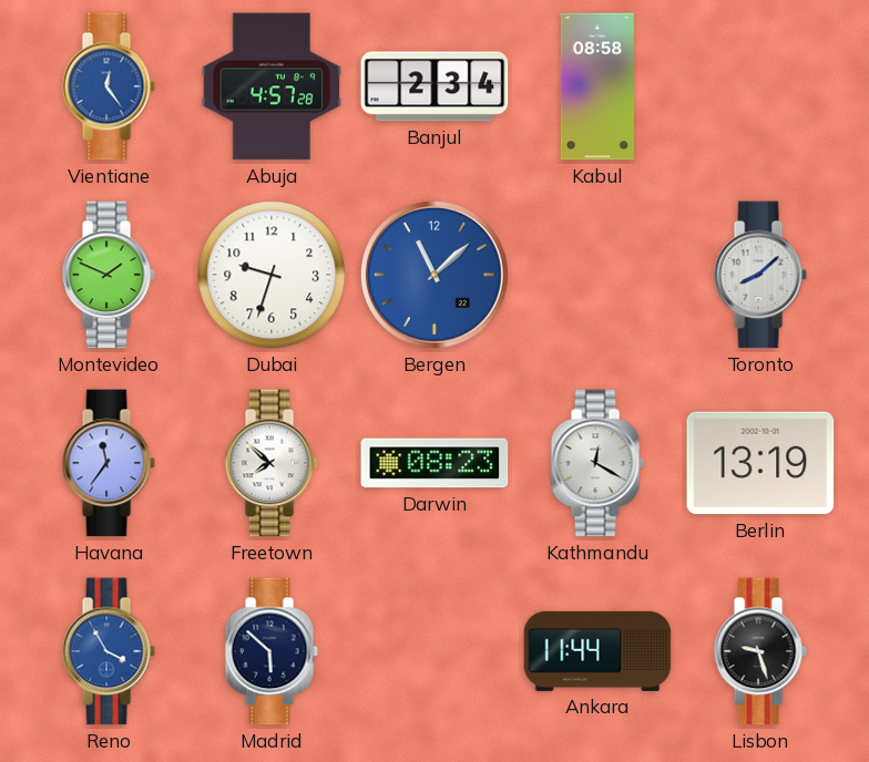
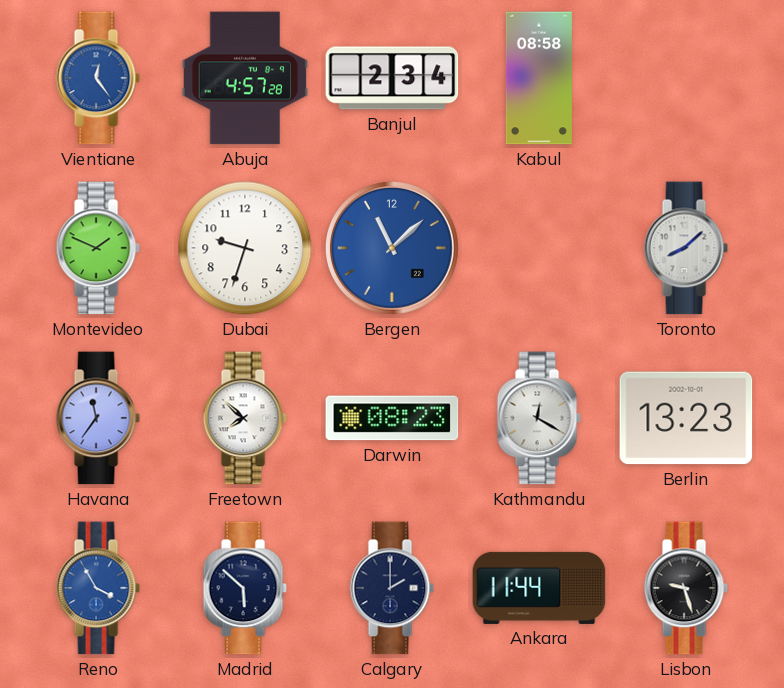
Berlin: 13:19 -> 13:23
Calgary: none -> 2:00
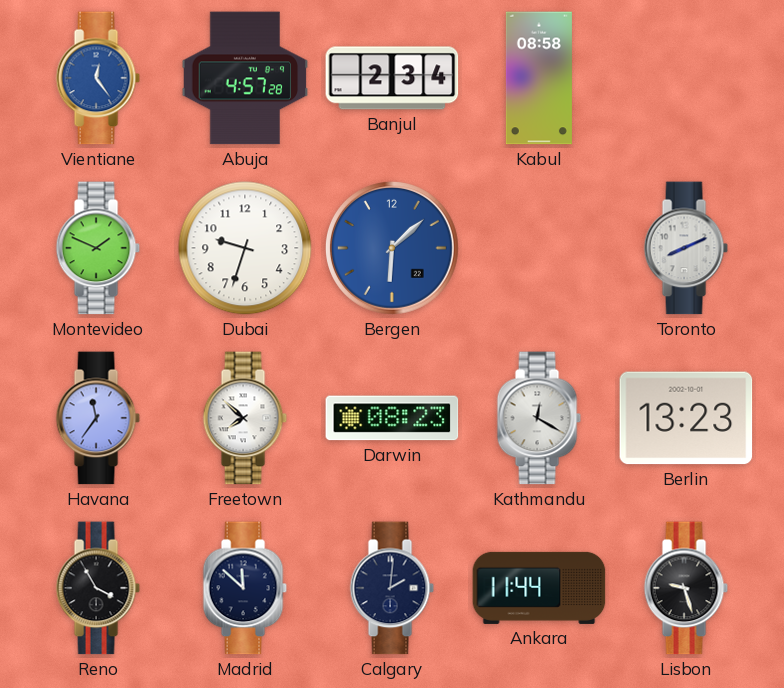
Bergen: 11:08 -> 6:08
Toronto: 8:08 -> 8:11
Reno dial: blue -> black
Madrid: 5:52 -> 11:52
Calgary: 2:00 -> 2:01
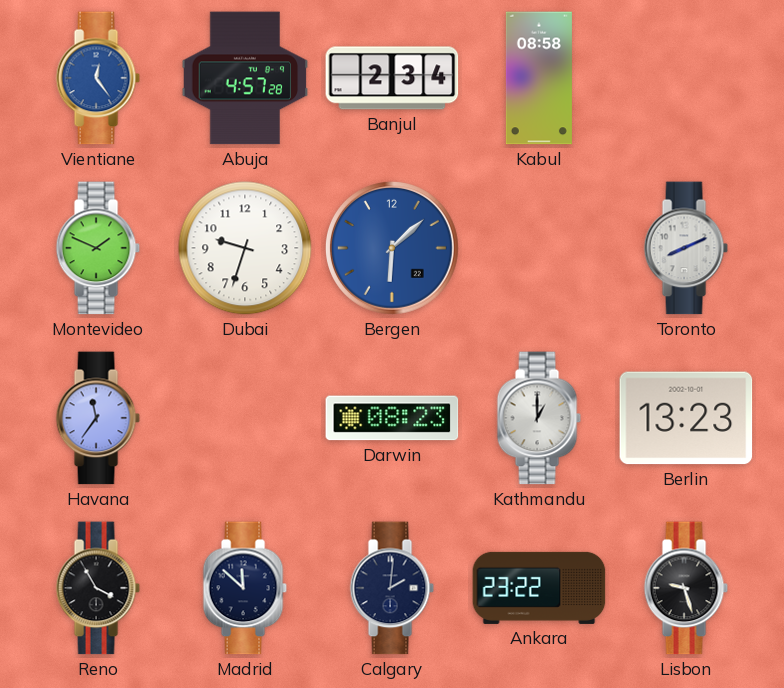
Freetown: 7:52 -> none
Kathmandu: 12:20 -> 1:00
Ankara: 11:44 -> 23:22
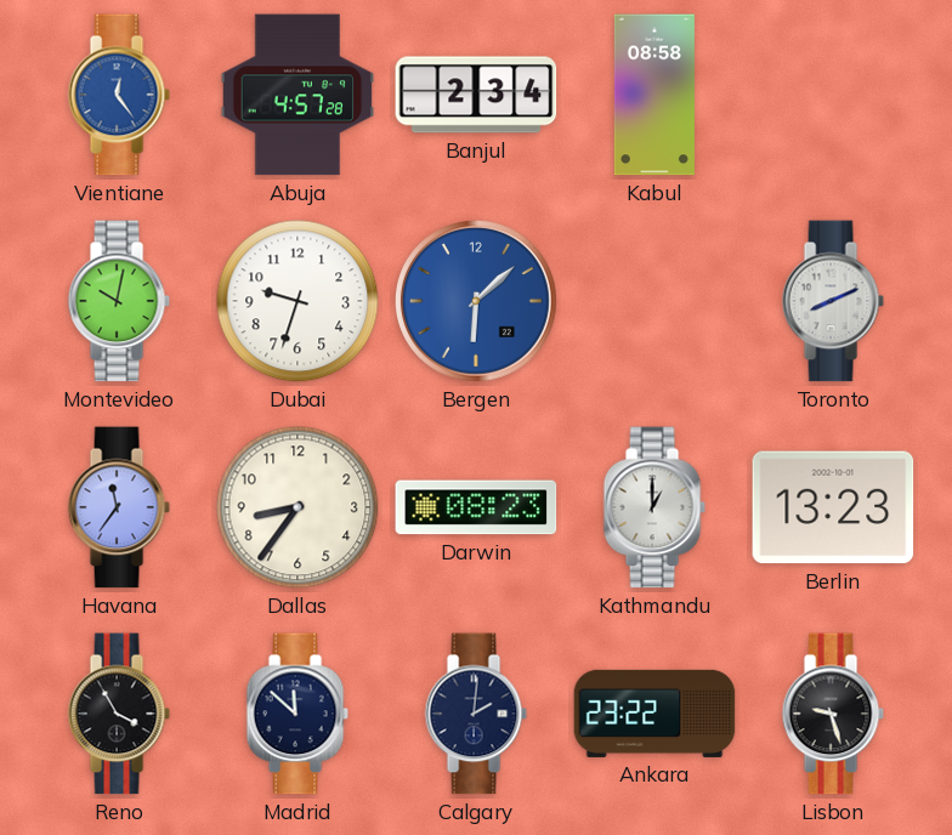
Montevideo: 1:49 -> 10:02
Dallas: none -> 8:36
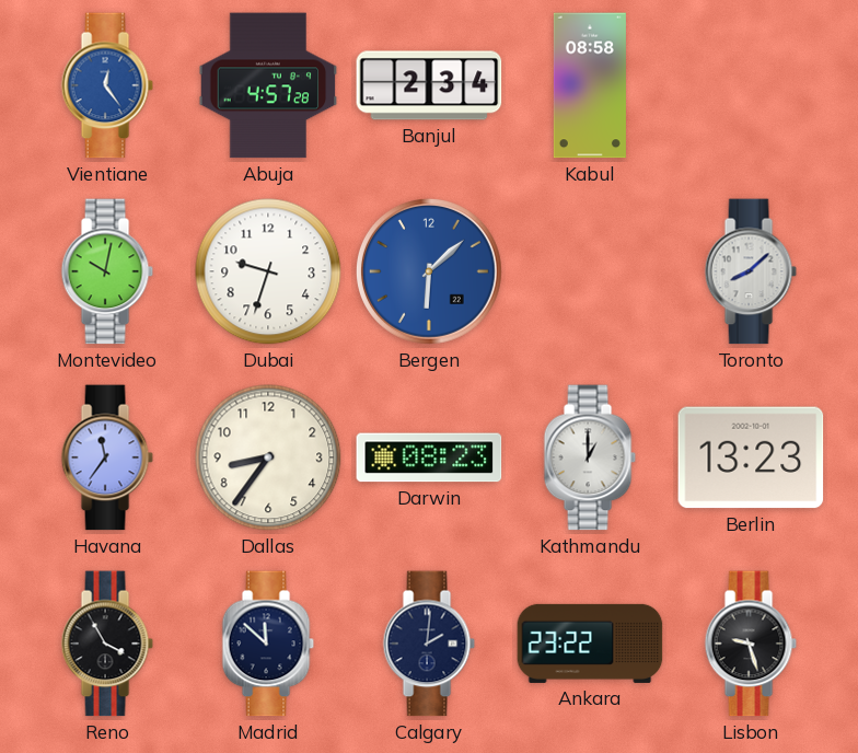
Toronto: 8:11 -> 8:08
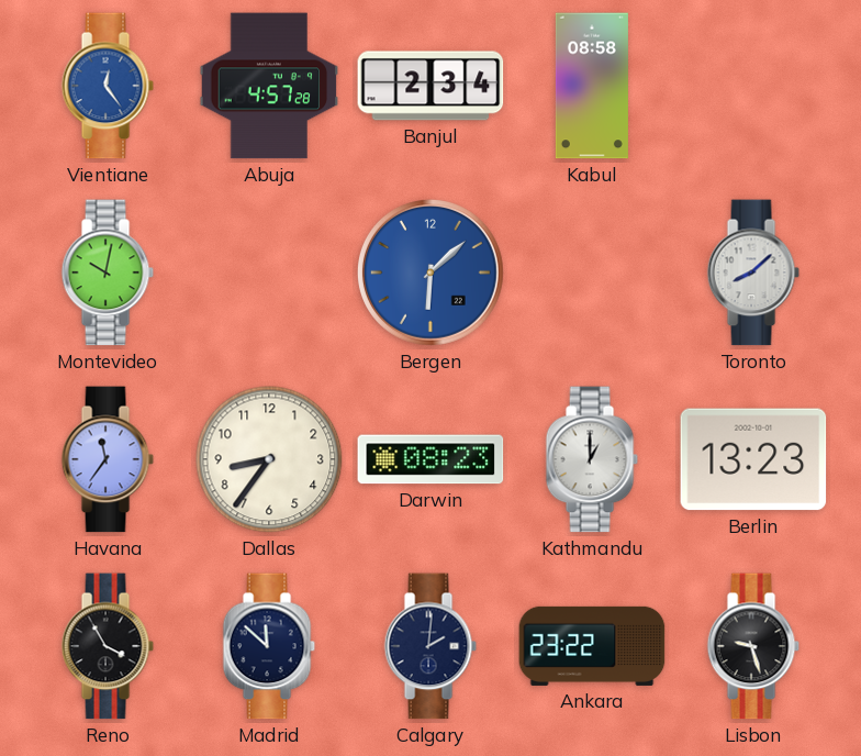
Dubai: 9:33 -> none
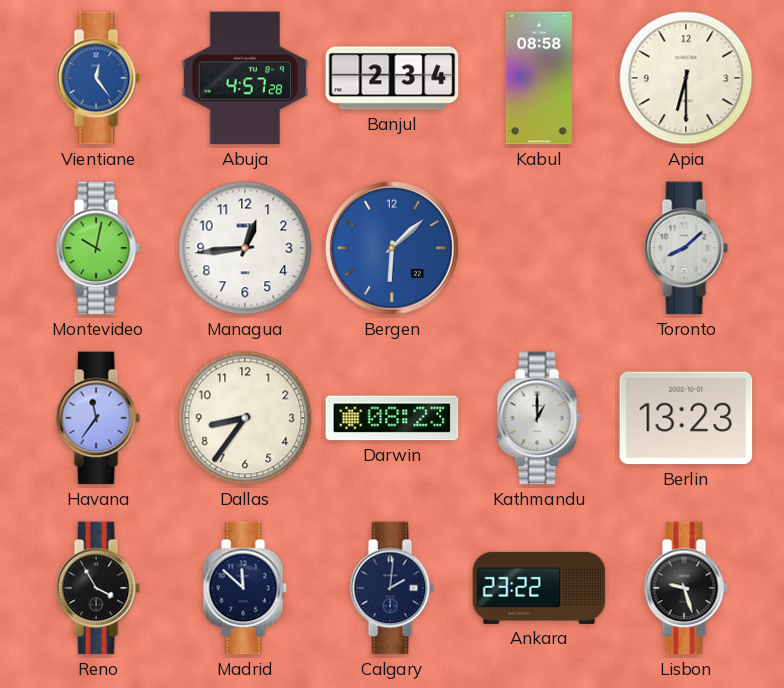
Apia: none -> 6:30
Managua: none -> 12:44
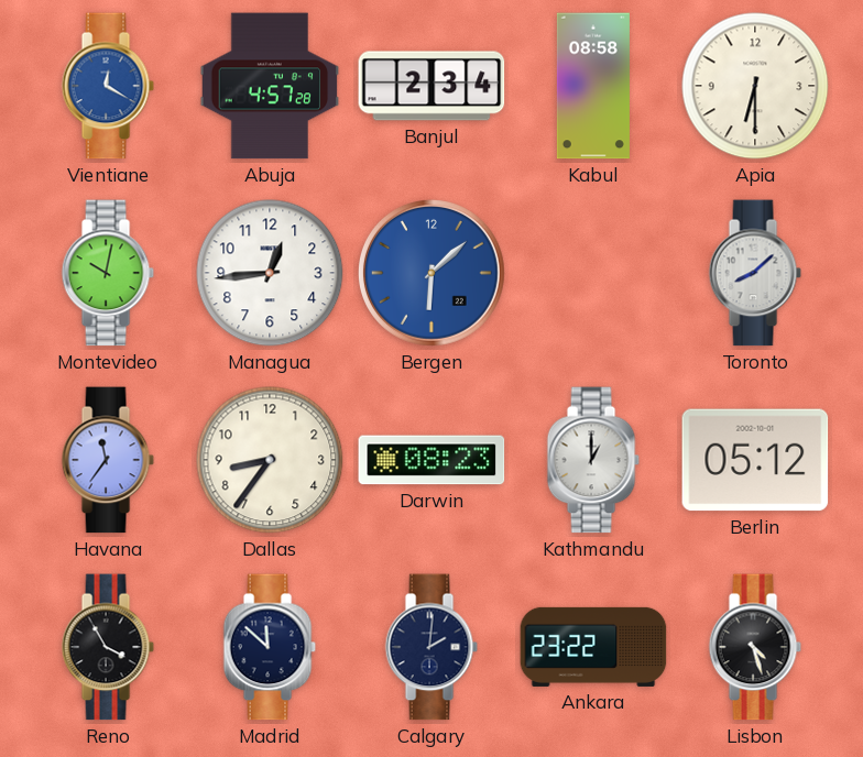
Vientiane: 12:24 -> 12:20
Berlin: 13:23 -> 05:12
Lisbon: 9:27 -> 4:27
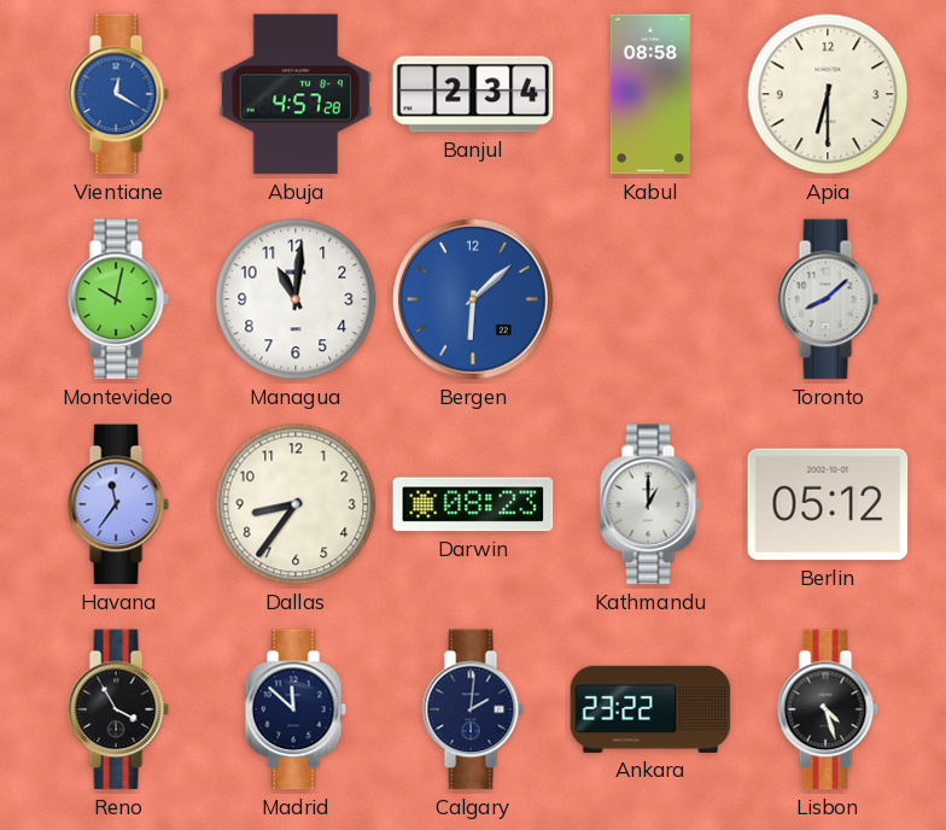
Managua: 12:44 -> 11:01
